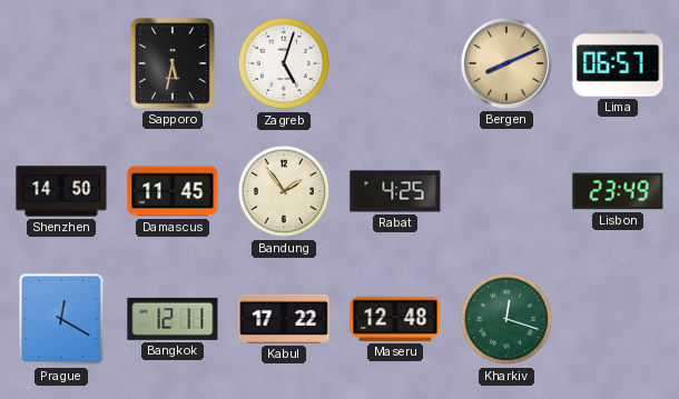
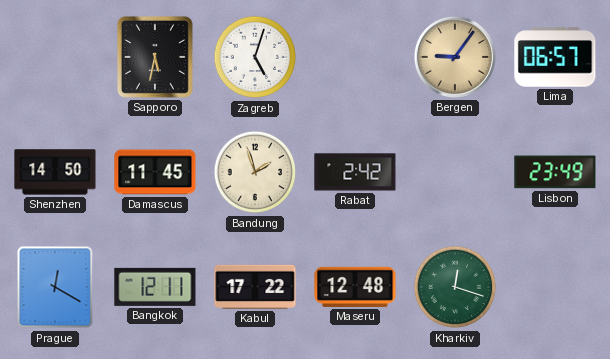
Bergen: 8:11 -> 9:06
Bandung: 1:54 -> 1:57
Rabat: 4:25 -> 2:42
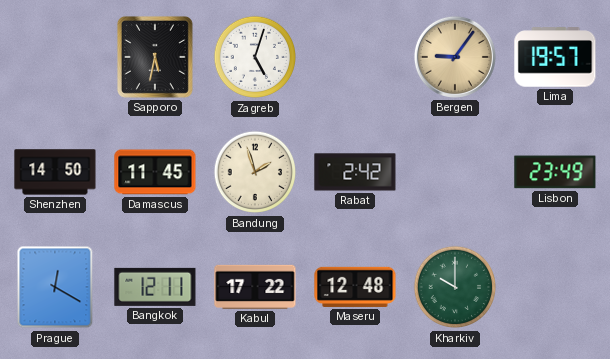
Lima: 06:57 -> 19:57
Kharkiv: 12:18 -> 10:00
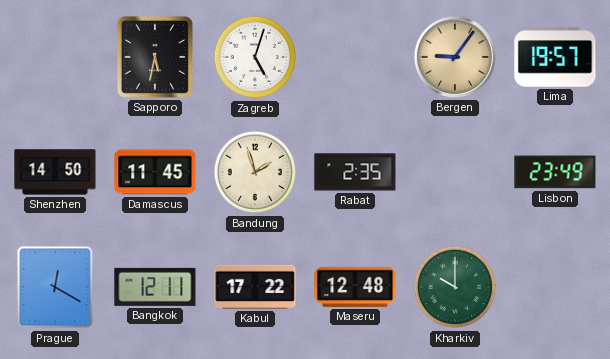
Rabat: 2:42 -> 2:35
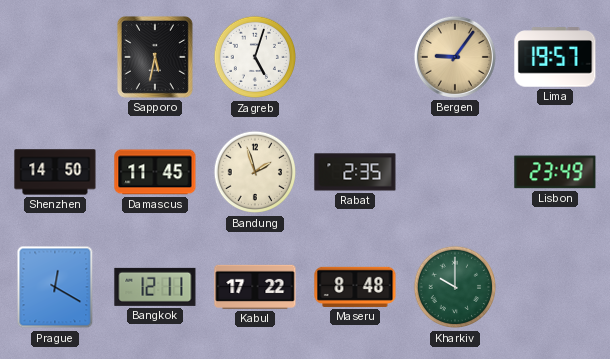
Maseru: 12:48 -> 8:48
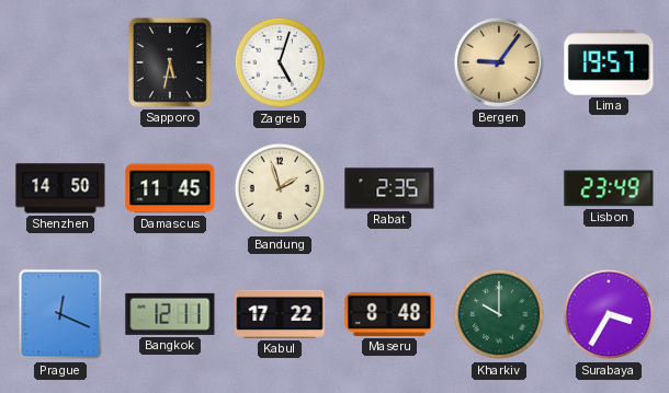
Prague: 12:20 -> 12:19
Surabaya: none -> 3:35
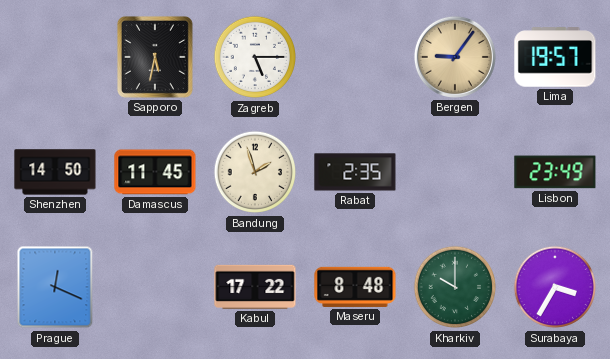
Zagreb: 5:03 -> 5:15
Bangkok: 12:11 -> none
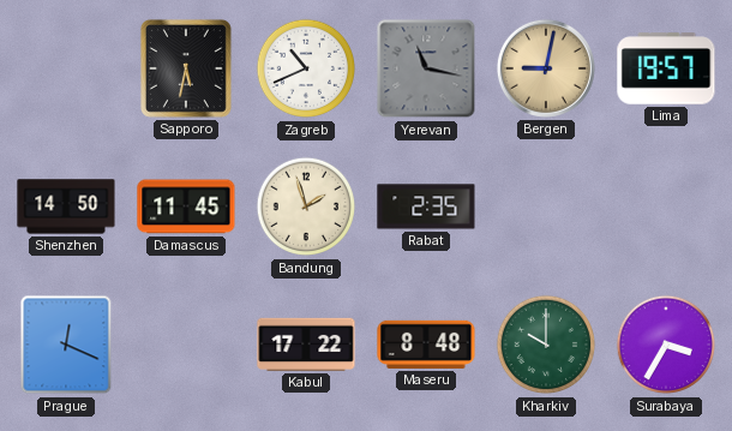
Zagreb: 5:15 -> 10:41
Yerevan: none -> 11:17
Bergen: 9:06 -> 9:02
Lisbon: 23:49 -> none
